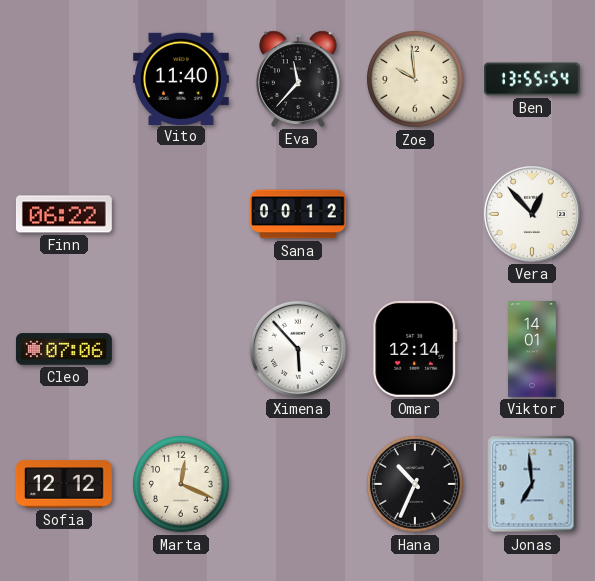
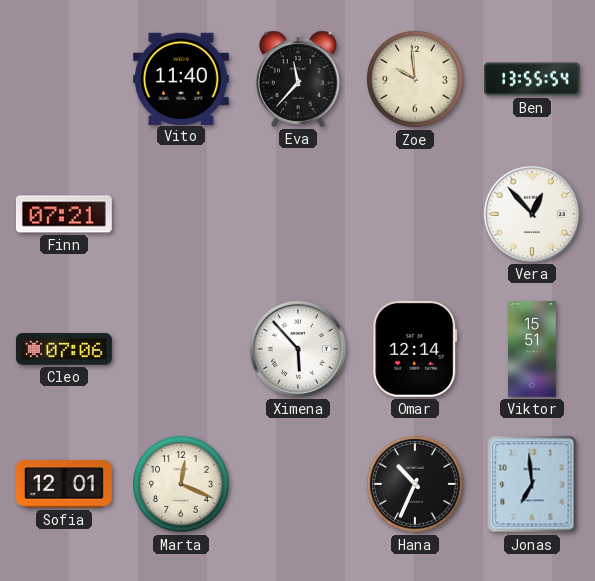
Finn: 06:22 -> 07:21
Sana: 00:12 -> none
Viktor: 14:01 -> 15:51
Sofia: 12:12 -> 12:01
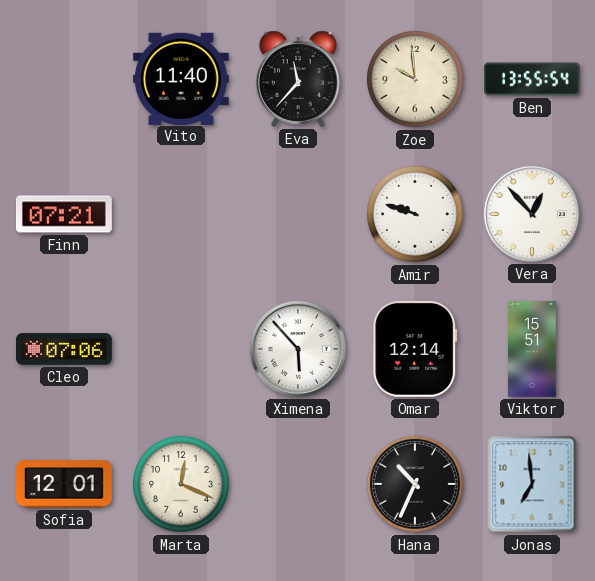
Amir: none -> 9:48
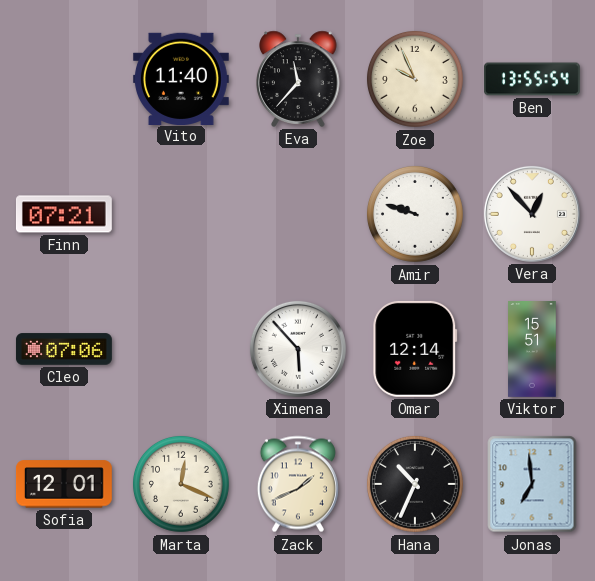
Zoe: 9:59 -> 9:56
Zack: none -> 1:41
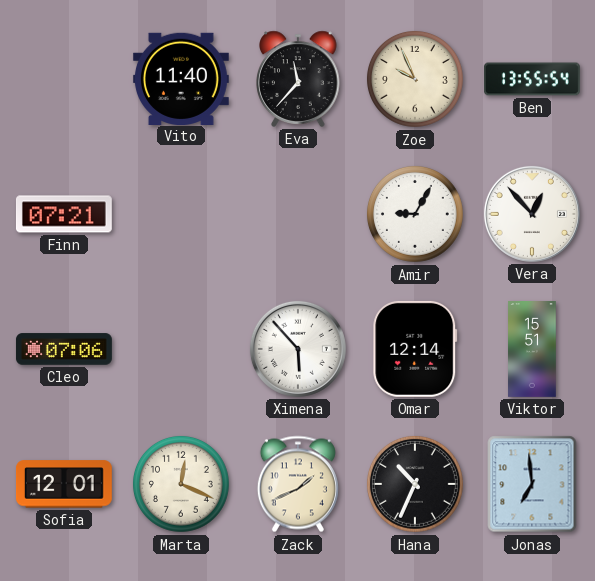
Amir: 9:48 -> 9:05
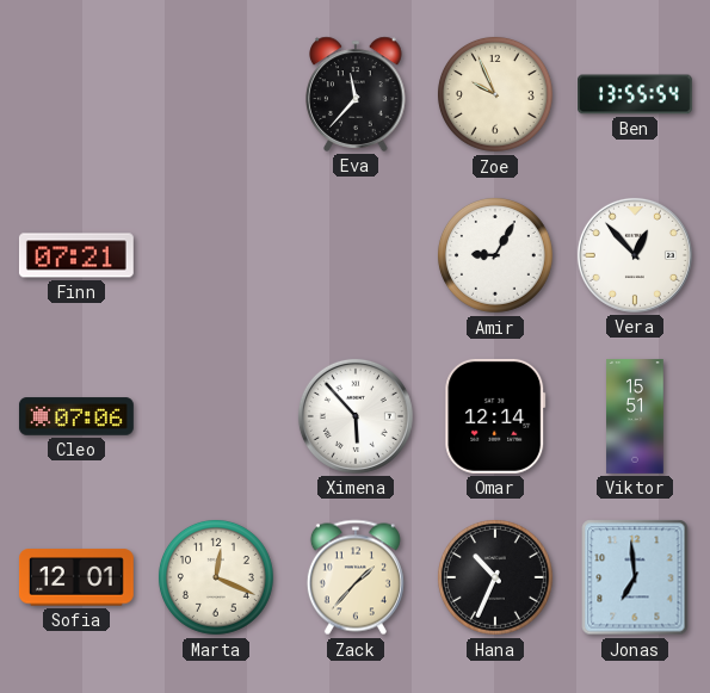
Vito: 11:40 -> none
Zack: 1:41 -> 1:37
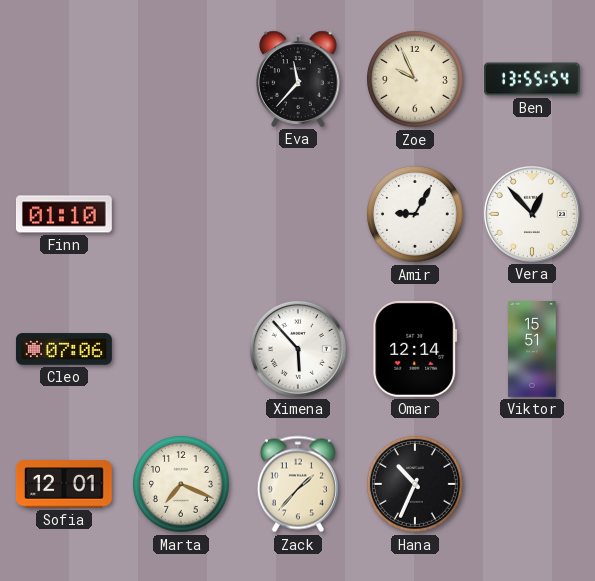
Finn: 07:21 -> 01:10
Marta: 12:19 -> 7:19
Jonas: 6:59 -> none
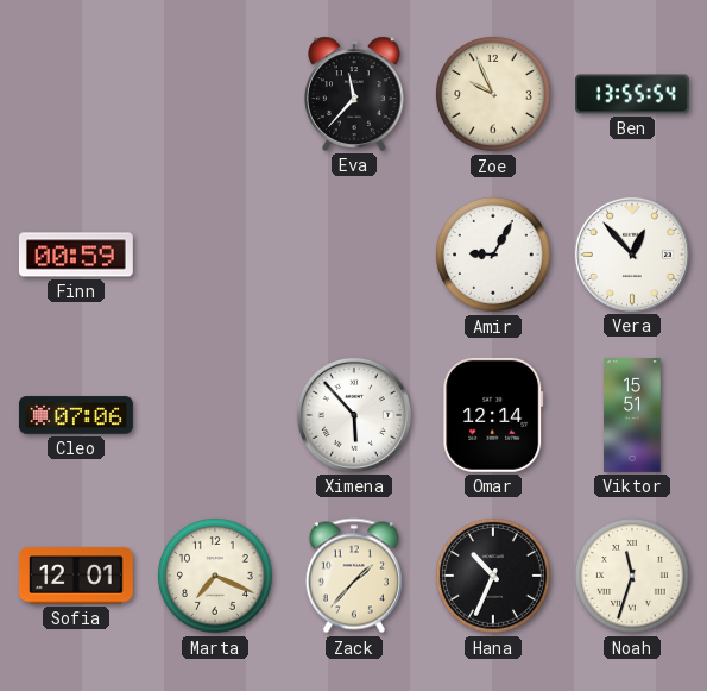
Finn: 01:10 -> 00:59
Noah: none -> 11:33
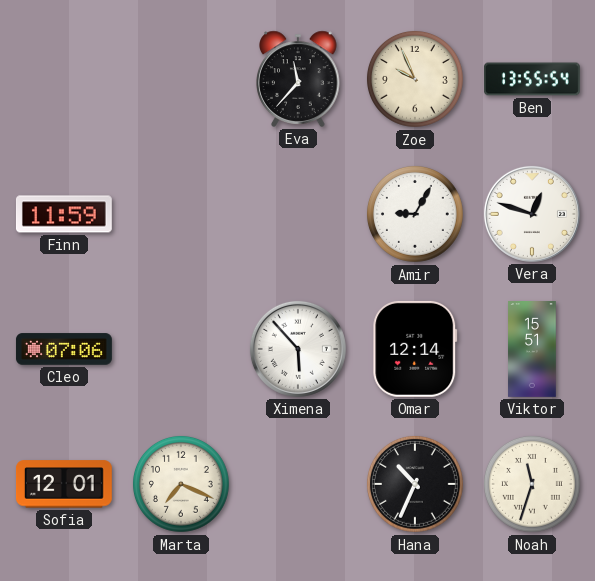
Finn: 00:59 -> 11:59
Vera: 12:53 -> 12:48
Zack: 1:37 -> none
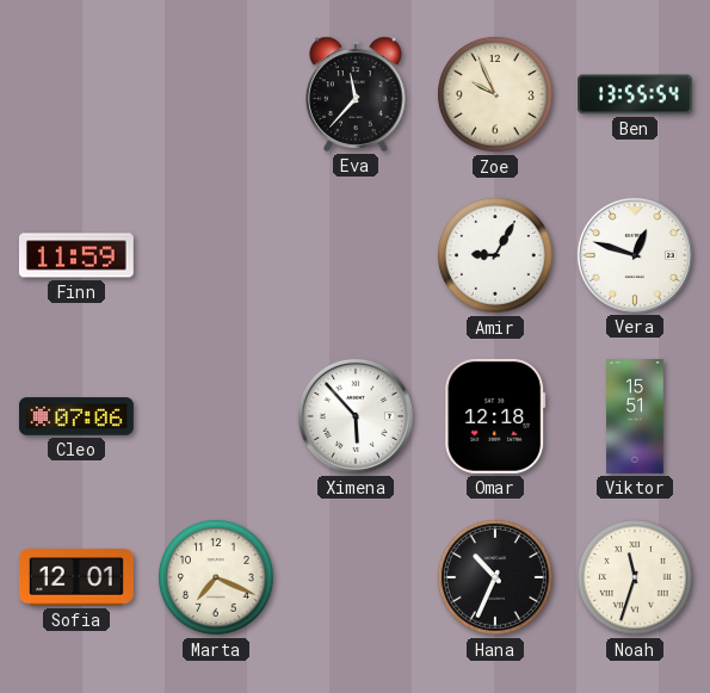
Omar: 12:14 -> 12:18
